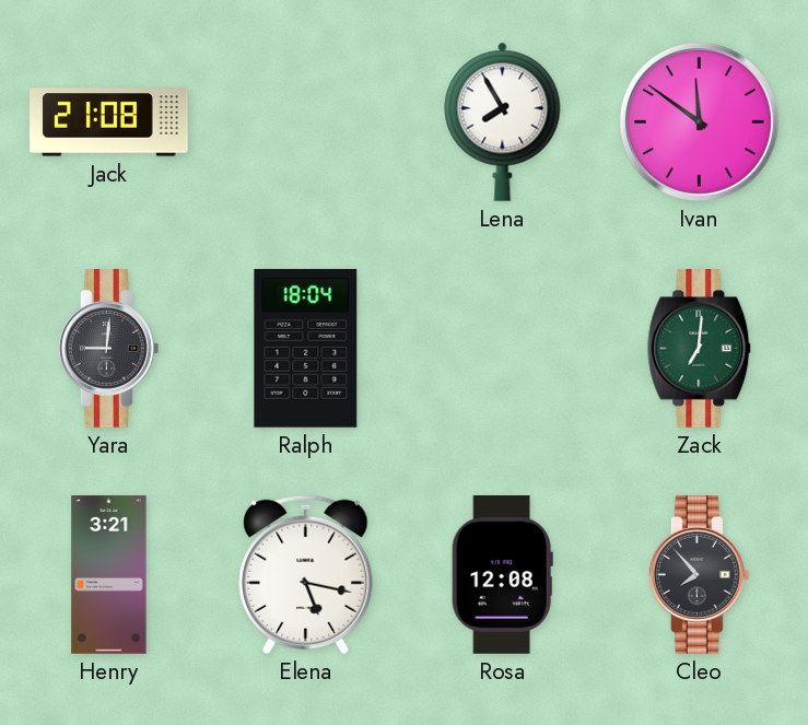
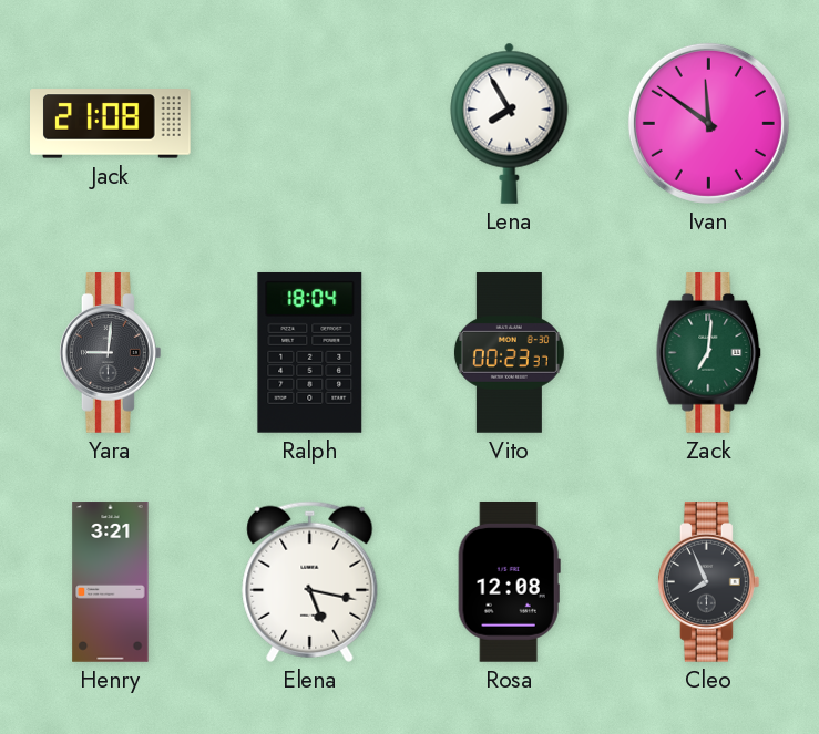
Vito: none -> 00:23
Cleo: 7:53 -> 7:56
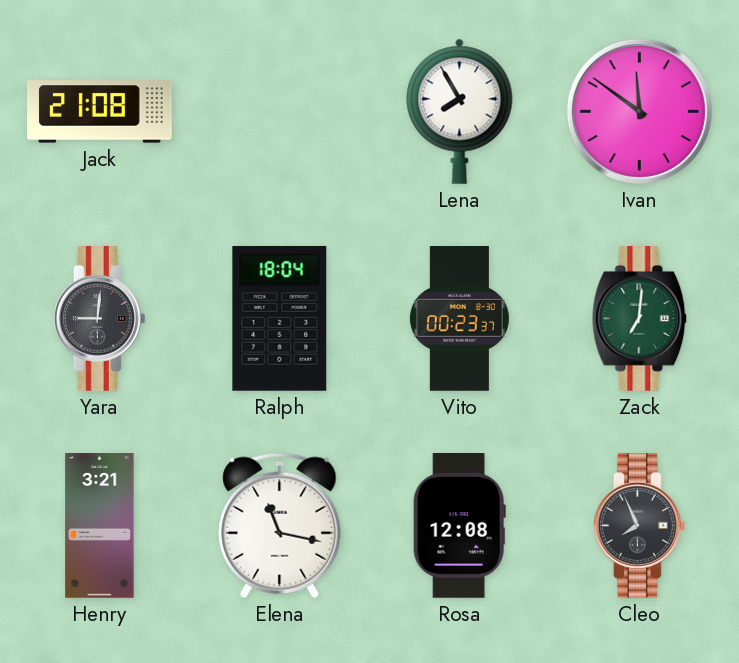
Elena: 5:17 -> 11:17
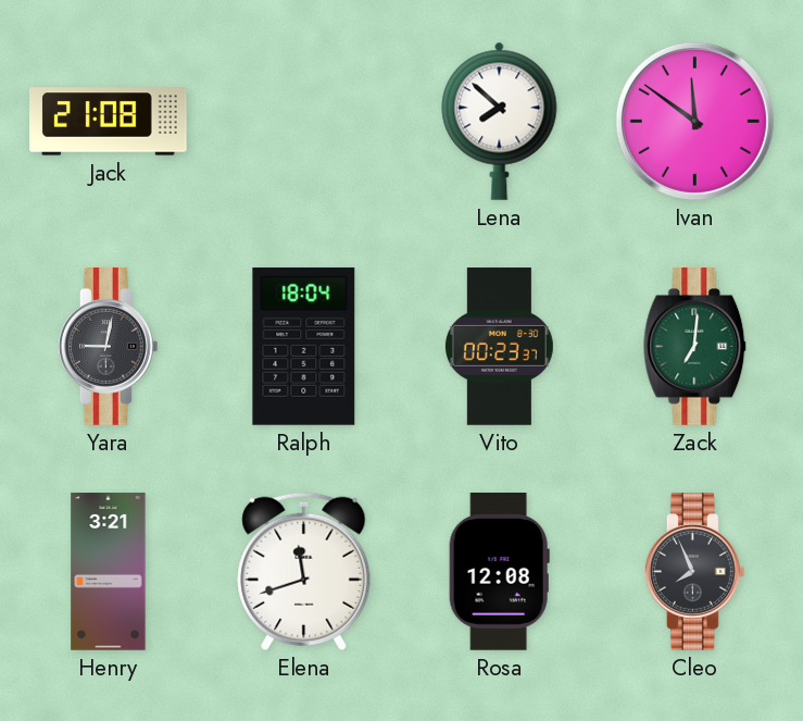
Lena: 7:55 -> 7:52
Yara: 9:01 -> 9:02
Elena: 11:17 -> 11:42
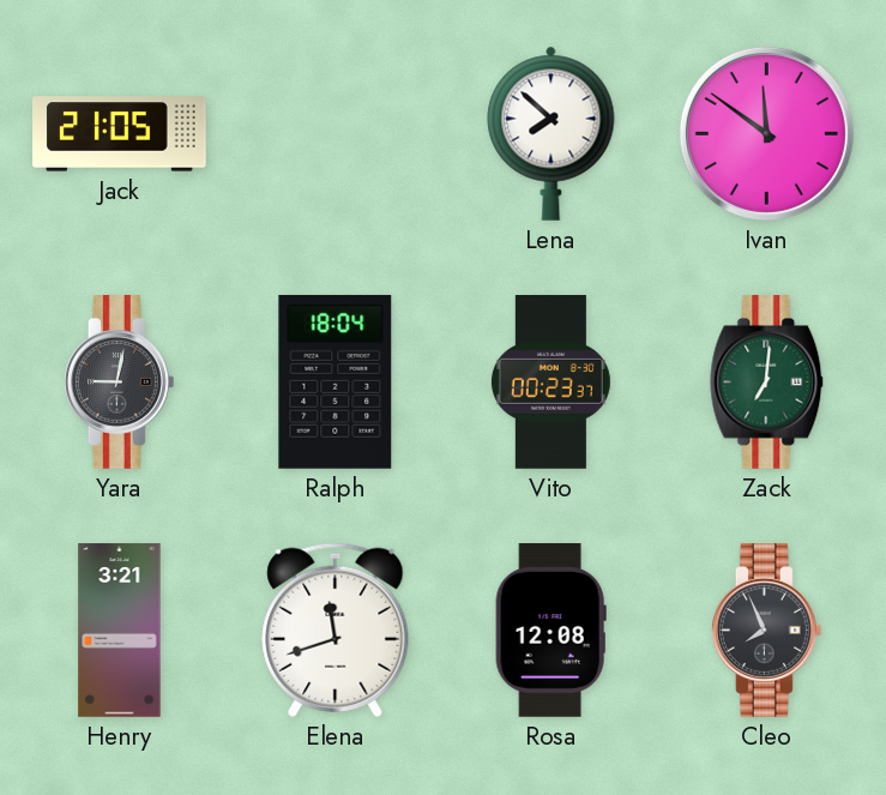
Jack: 21:08 -> 21:05
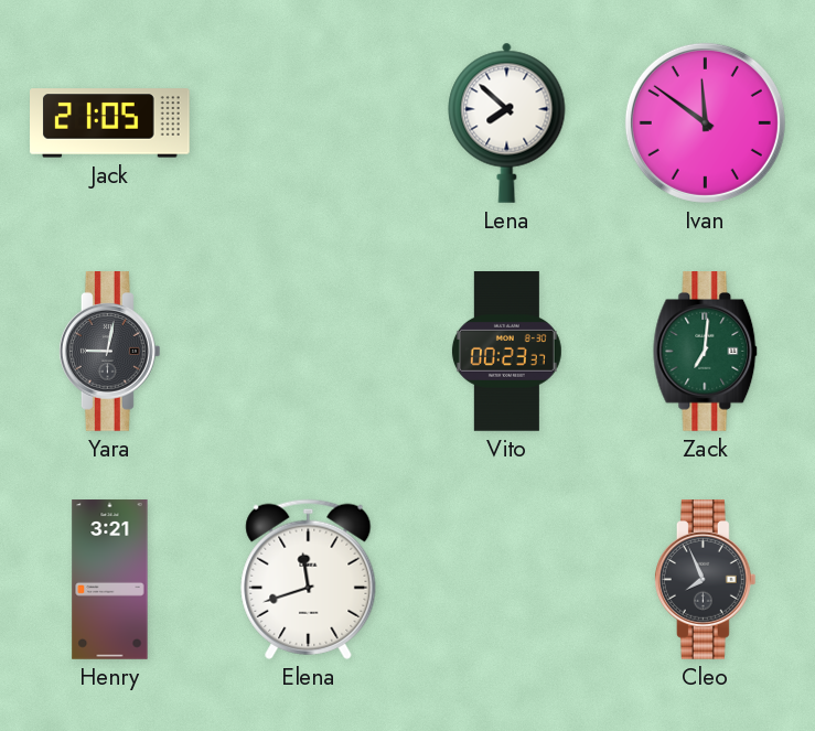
Ralph: 18:04 -> none
Rosa: 12:08 -> none
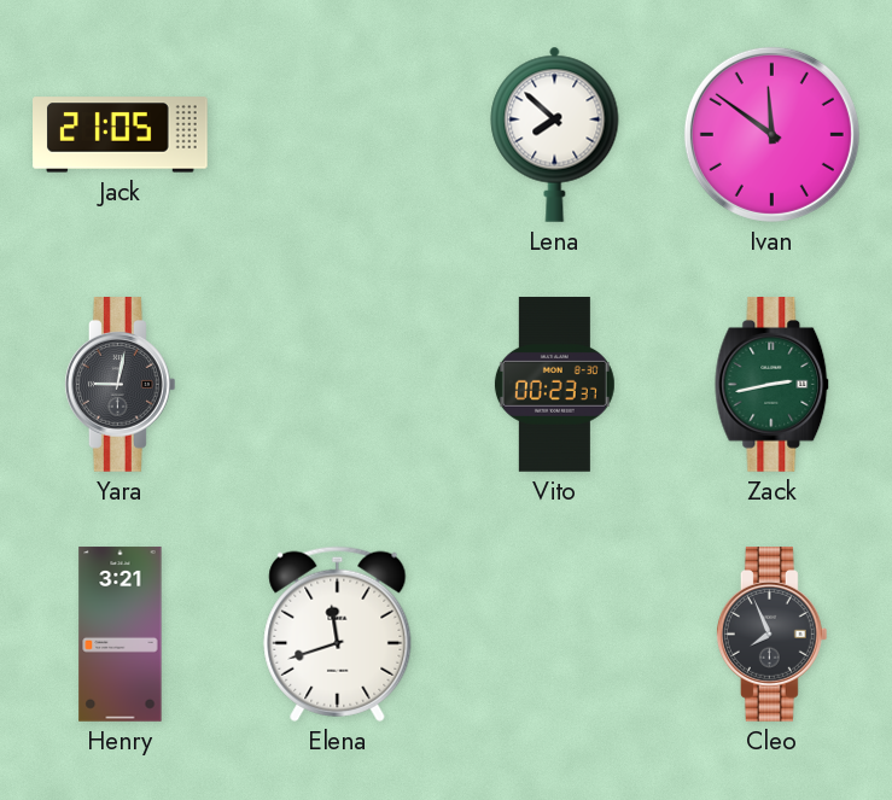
Zack: 7:01 -> 2:43
